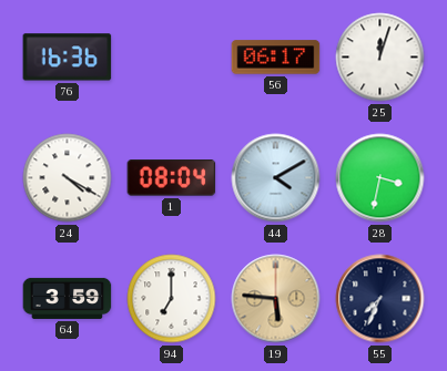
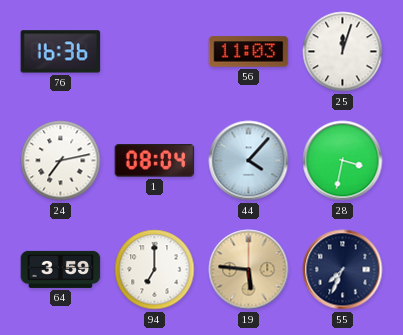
56: 06:17 -> 11:03
24: 4:20 -> 7:13
44: 4:10 -> 4:07
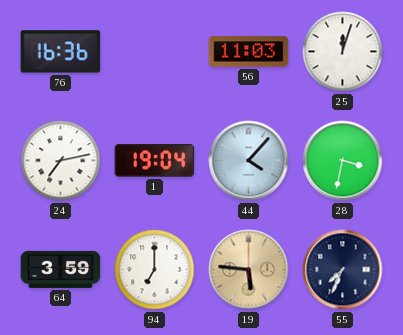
1: 08:04 -> 19:04
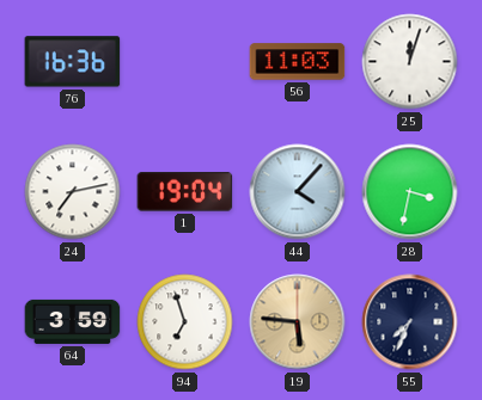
94: 7:00 -> 6:57
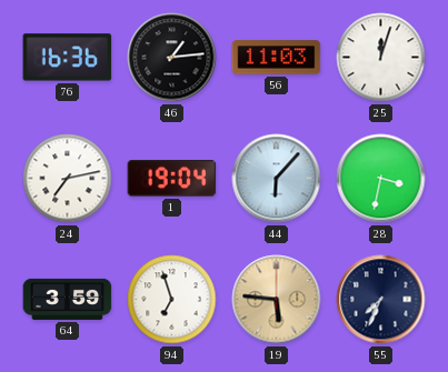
46: none -> 1:14
44: 4:07 -> 6:07
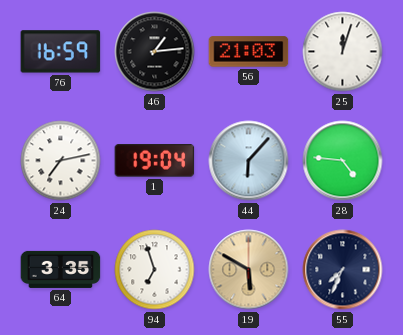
76: 16:36 -> 16:59
56: 11:03 -> 21:03
28: 3:32 -> 4:46
64: 3:59 -> 3:35
19: 5:46 -> 5:50
